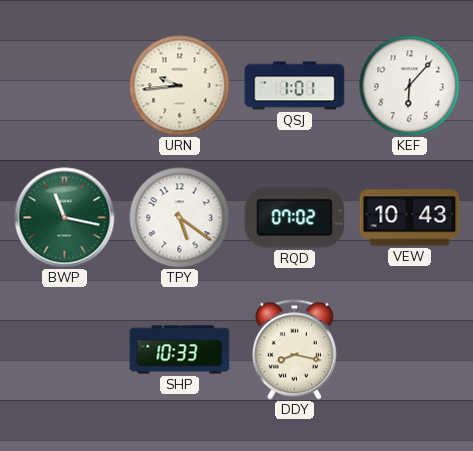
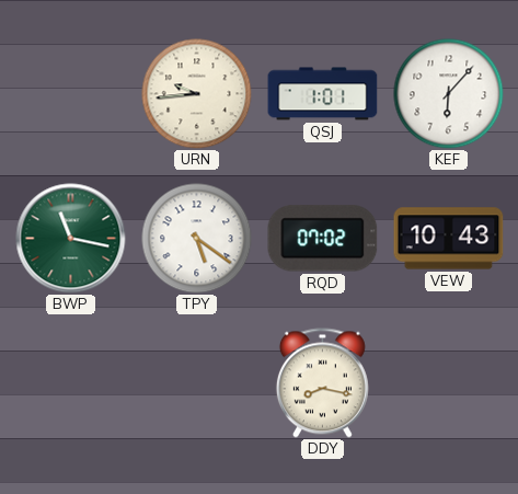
SHP: 10:33 -> none
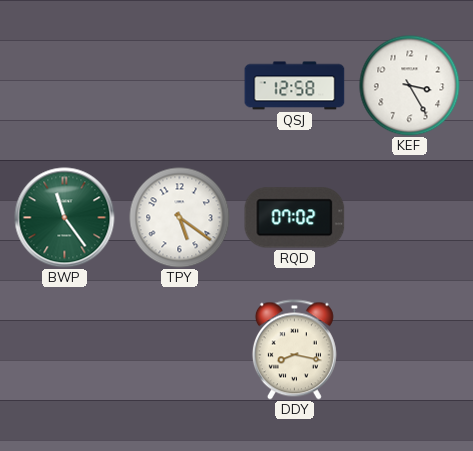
URN: 9:44 -> none
QSJ: 1:01 -> 12:58
KEF: 6:07 -> 3:25
BWP: 11:17 -> 11:24
VEW: 10:43 -> none
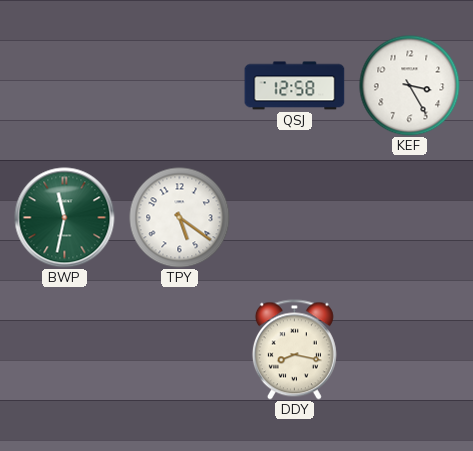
BWP: 11:24 -> 11:32
RQD: 07:02 -> none
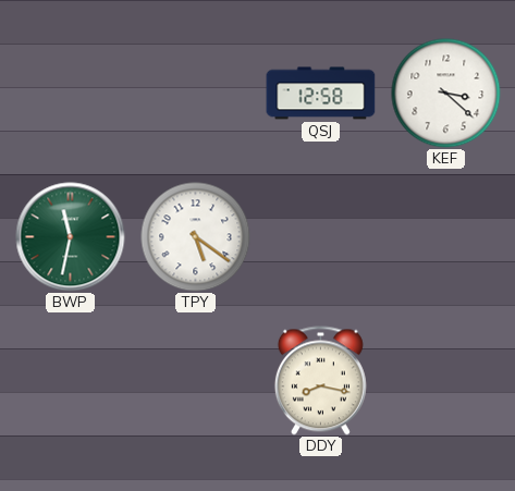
KEF: 3:25 -> 3:22
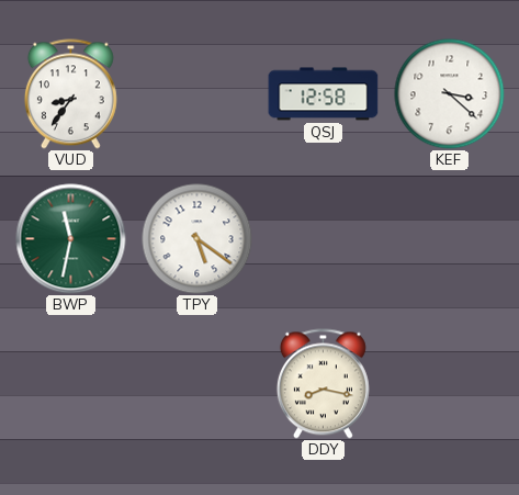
VUD: none -> 8:36
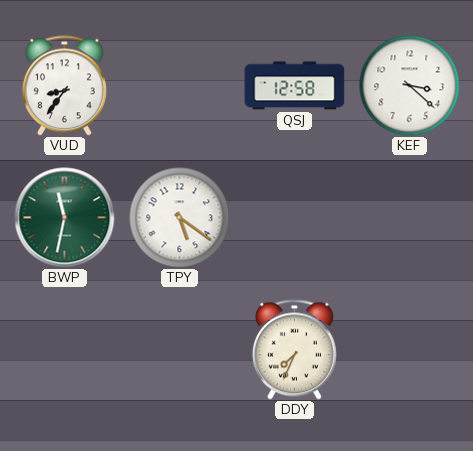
DDY: 8:17 -> 7:34
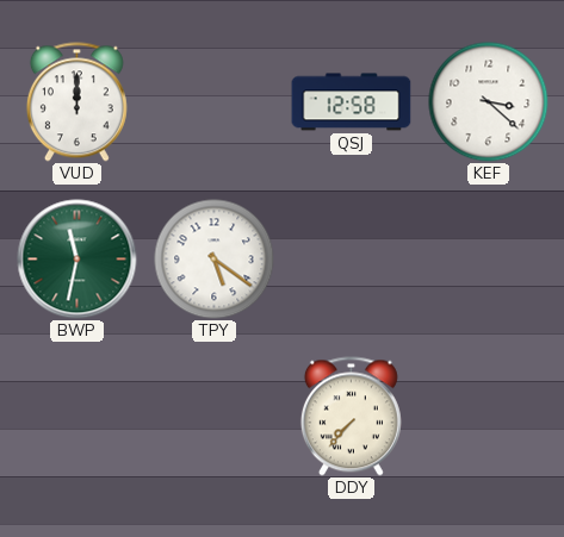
VUD: 8:36 -> 12:00
DDY: 7:34 -> 7:37
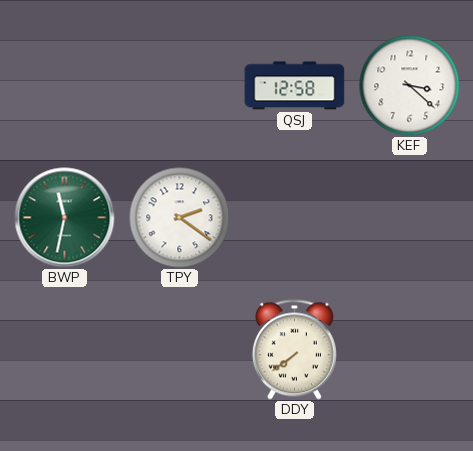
VUD: 12:00 -> none
TPY: 5:21 -> 2:21
DDY: 7:37 -> 7:39
